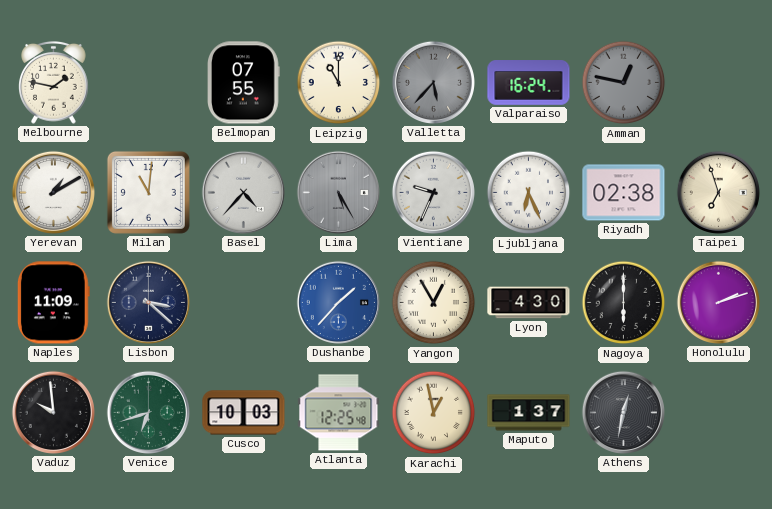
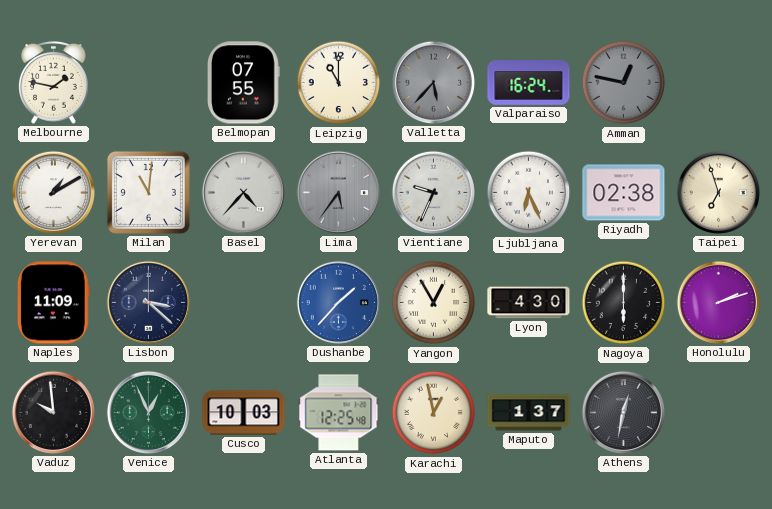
Lima: 5:25 -> 5:36
Venice: 6:42 -> 12:56
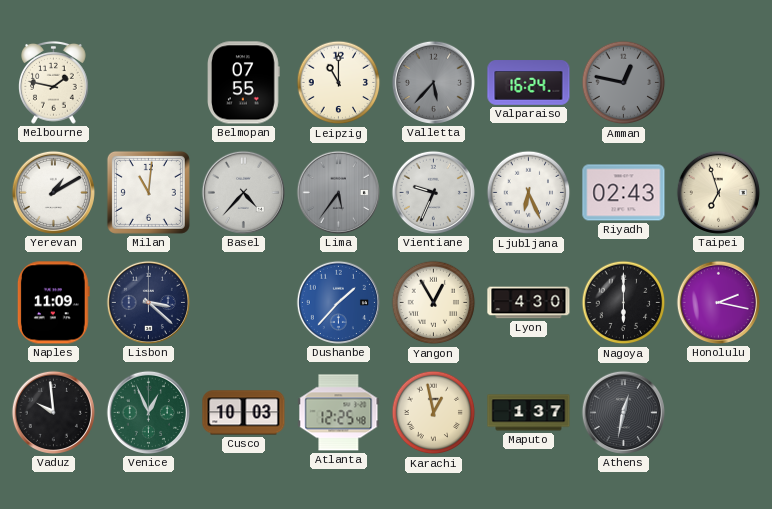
Riyadh: 02:38 -> 02:43
Honolulu: 2:12 -> 2:17
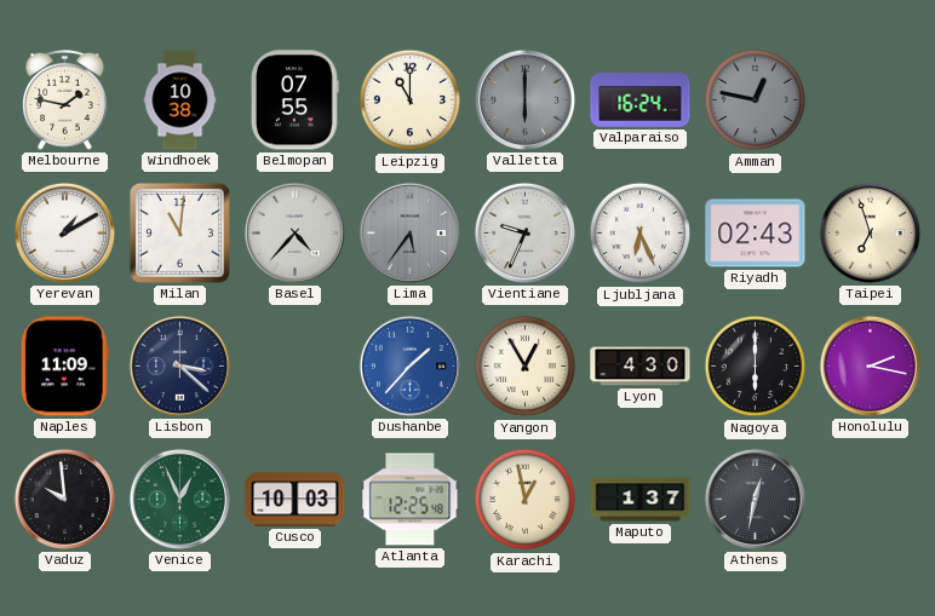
Windhoek: none -> 10:38
Valletta: 5:37 -> 6:00
